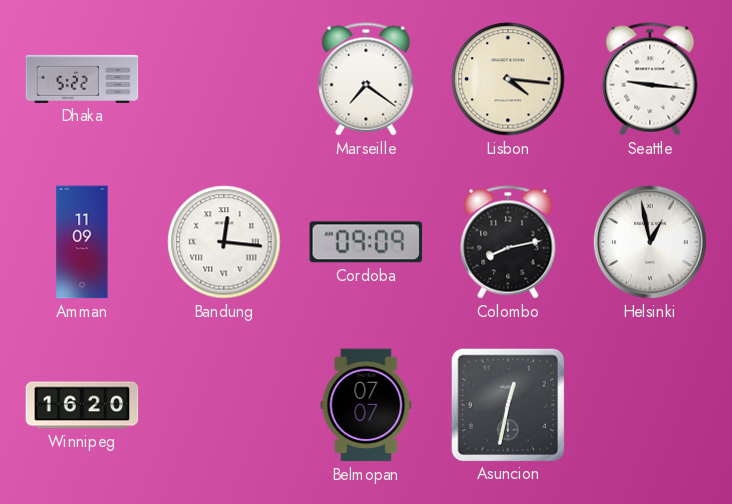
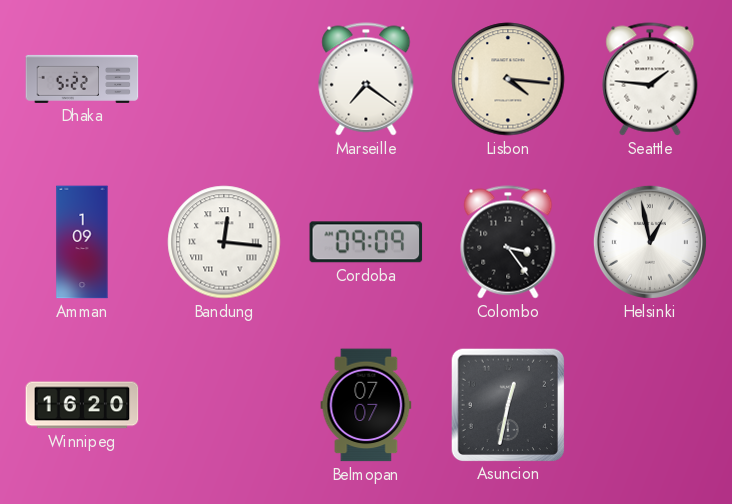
Seattle: 9:16 -> 1:46
Amman: 11:09 -> 1:09
Colombo: 8:13 -> 3:24
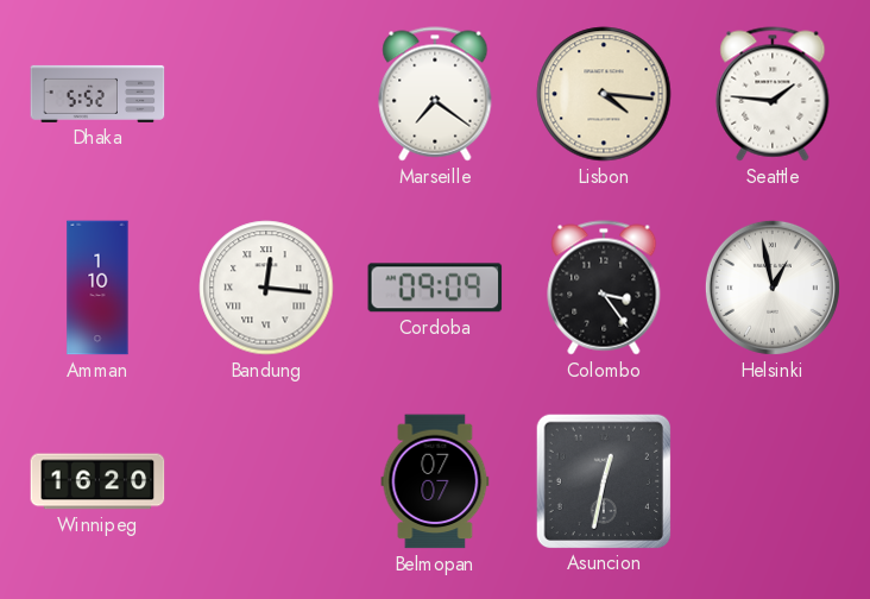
Dhaka: 5:22 -> 5:52
Amman: 1:09 -> 1:10
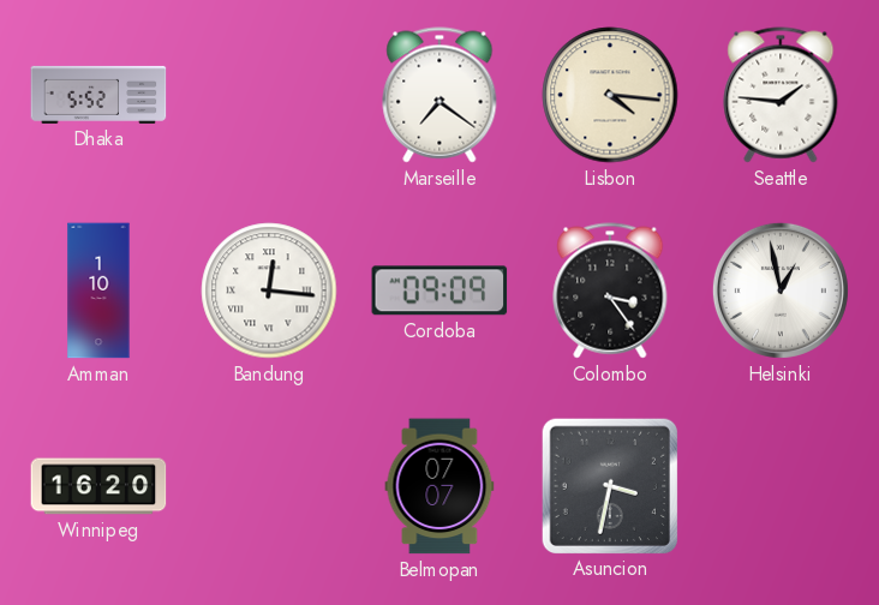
Asuncion: 12:32 -> 3:32
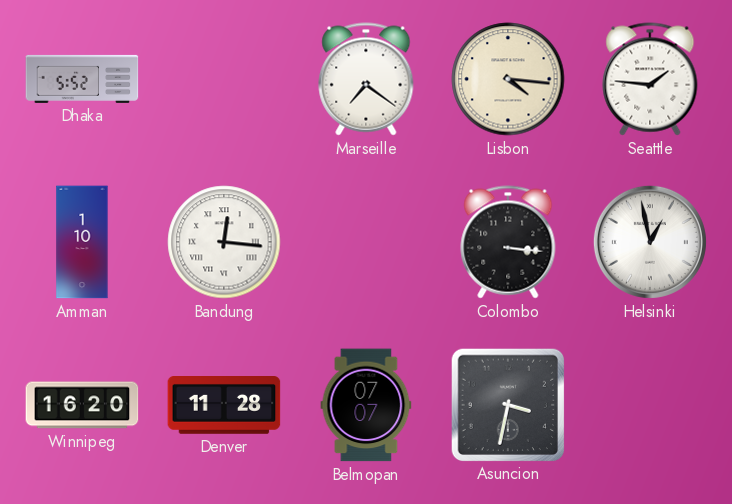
Cordoba: 09:09 -> none
Colombo: 3:24 -> 3:16
Denver: none -> 11:28
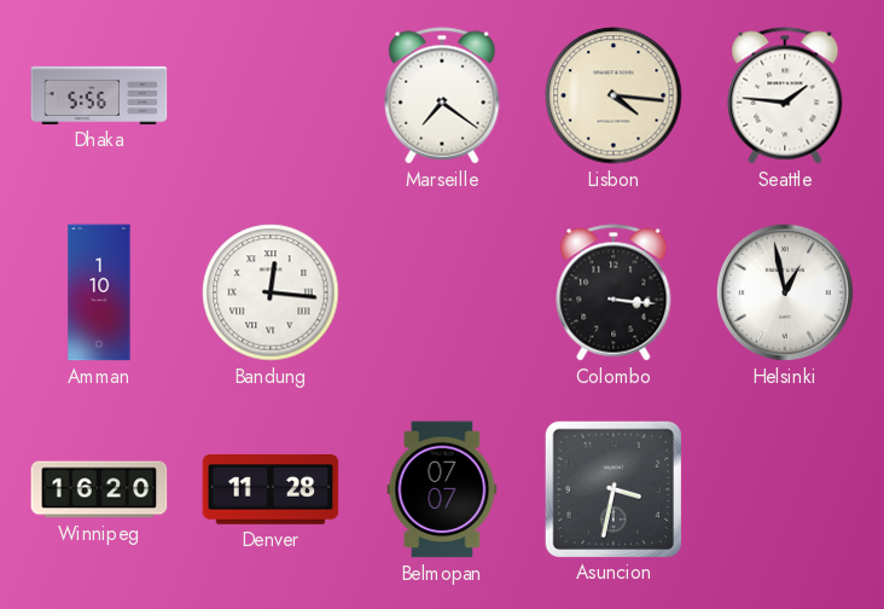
Dhaka: 5:52 -> 5:56
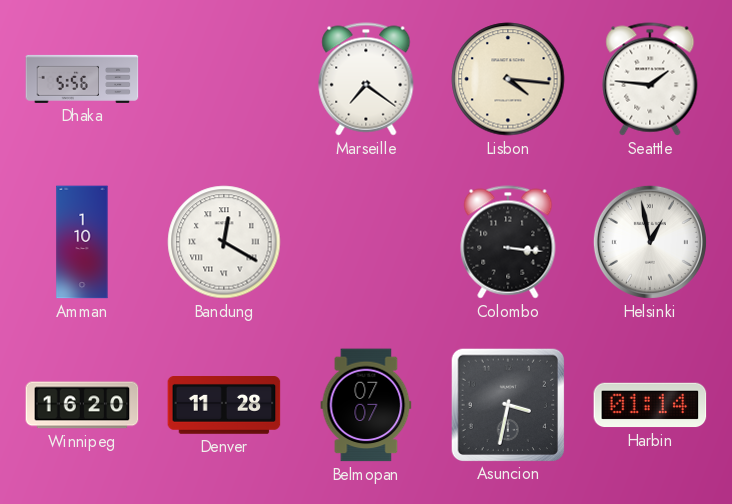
Bandung: 12:16 -> 12:20
Harbin: none -> 01:14
